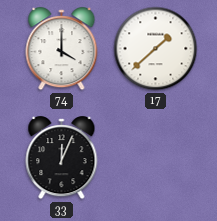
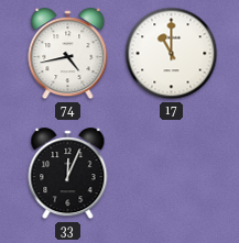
74: 4:00 -> 4:43
17: 1:38 -> 11:00
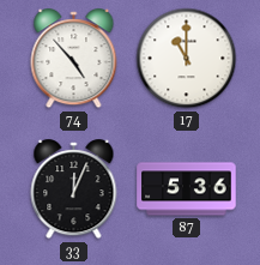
74: 4:43 -> 4:53
87: none -> 5:36
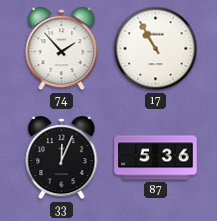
74: 4:53 -> 1:53
17: 11:00 -> 10:55
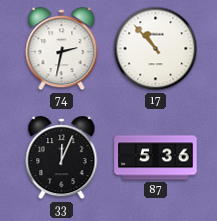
74: 1:53 -> 2:32
17: 10:55 -> 10:53
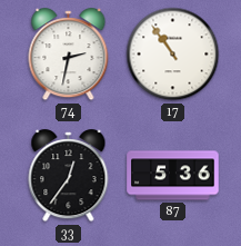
17: 10:53 -> 10:54
33: 12:04 -> 12:36
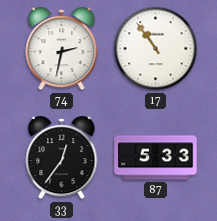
87: 5:36 -> 5:33
